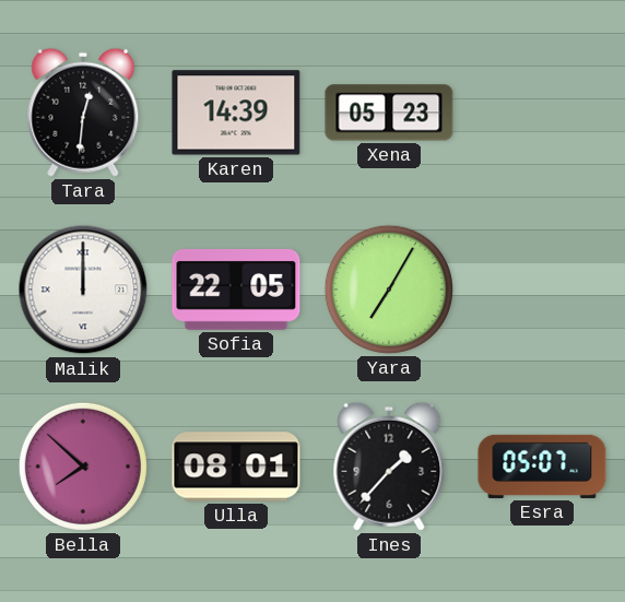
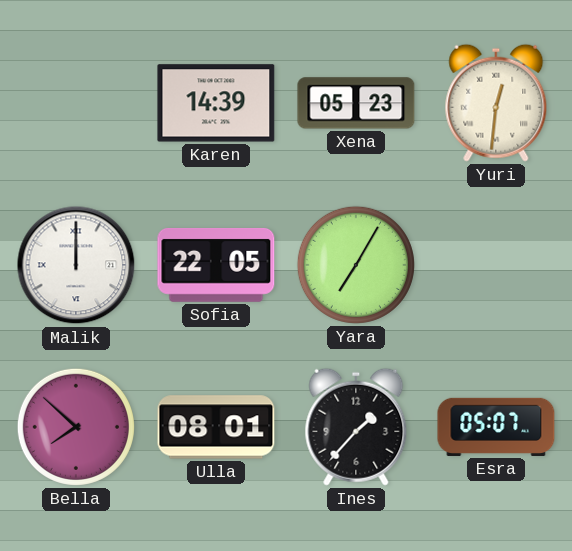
Tara: 12:31 -> none
Yuri: none -> 12:31
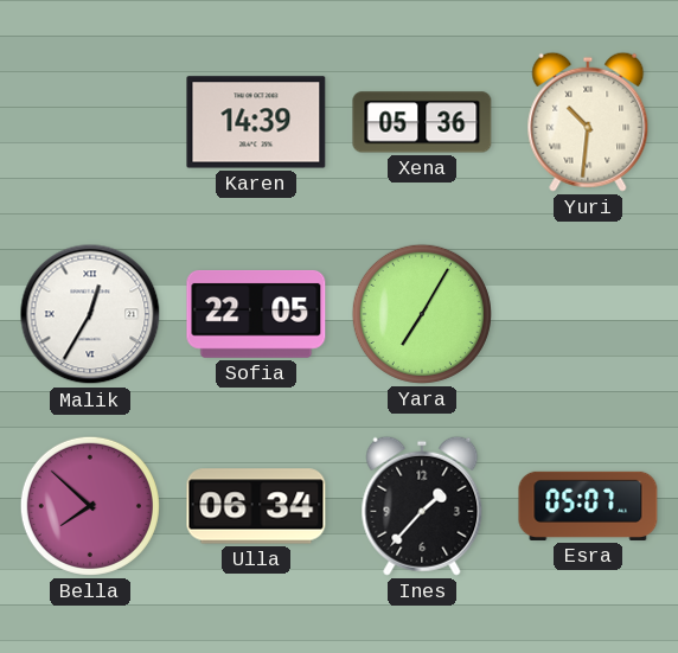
Xena: 05:23 -> 05:36
Yuri: 12:31 -> 10:31
Malik: 12:00 -> 12:35
Ulla: 08:01 -> 06:34
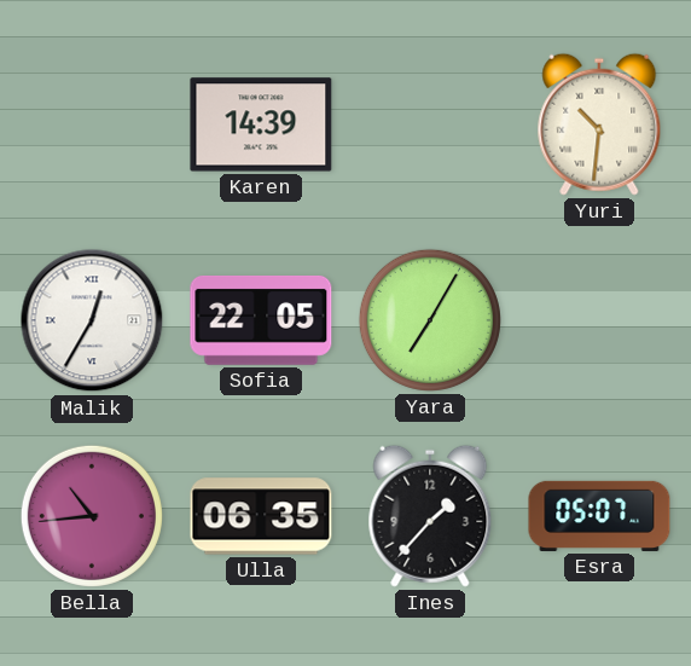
Xena: 05:36 -> none
Bella: 7:52 -> 10:44
Ulla: 06:34 -> 06:35
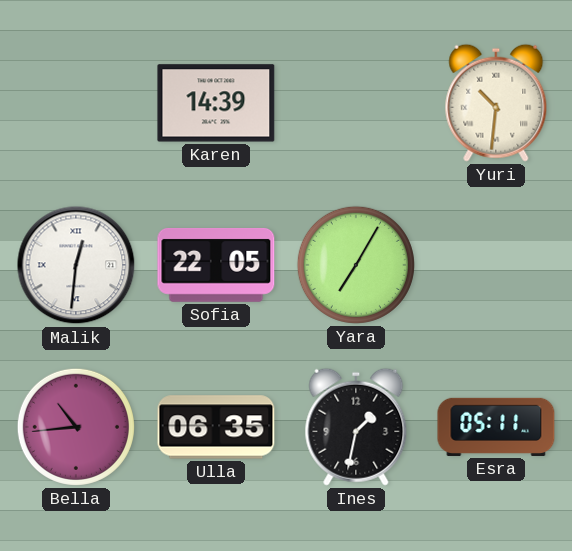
Malik: 12:35 -> 12:31
Ines: 1:37 -> 1:32
Esra: 05:07 -> 05:11
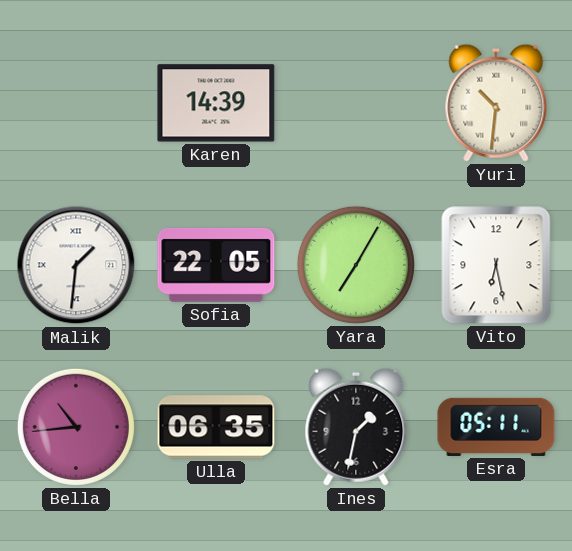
Malik: 12:31 -> 1:31
Vito: none -> 6:28
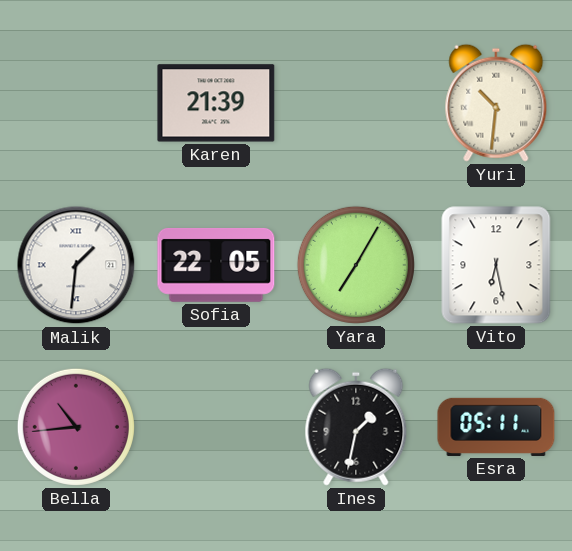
Karen: 14:39 -> 21:39
Ulla: 06:35 -> none
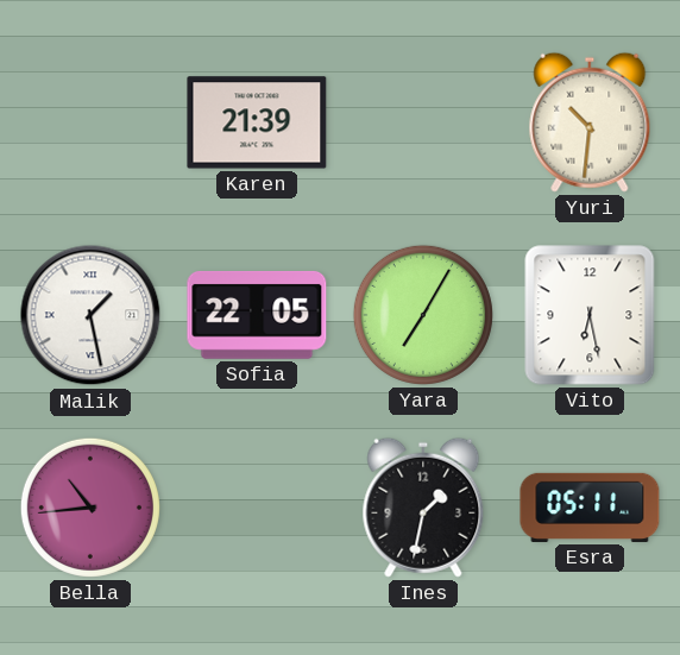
Malik: 1:31 -> 1:28
